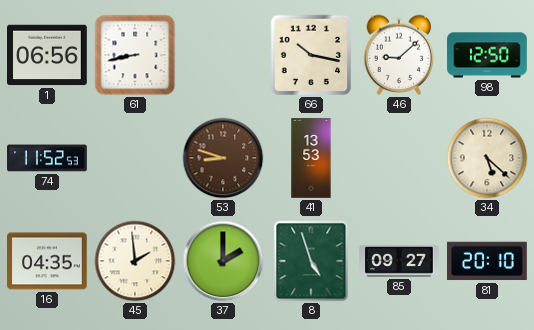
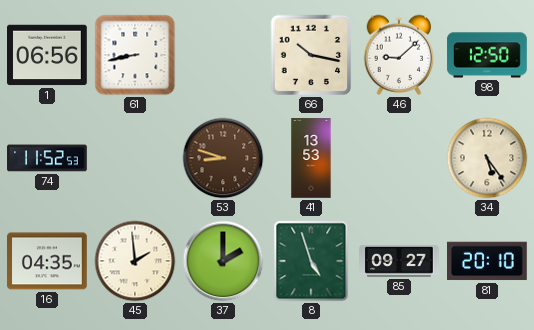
34: 5:22 -> 5:24
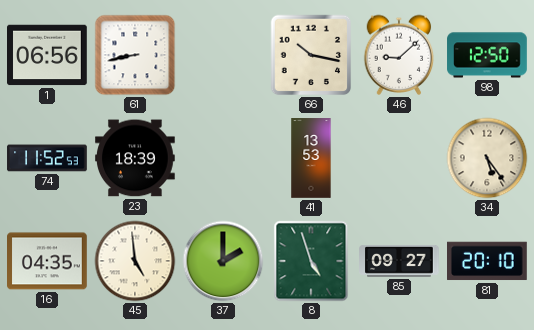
23: none -> 18:39
53: 8:48 -> none
45: 1:59 -> 4:59
